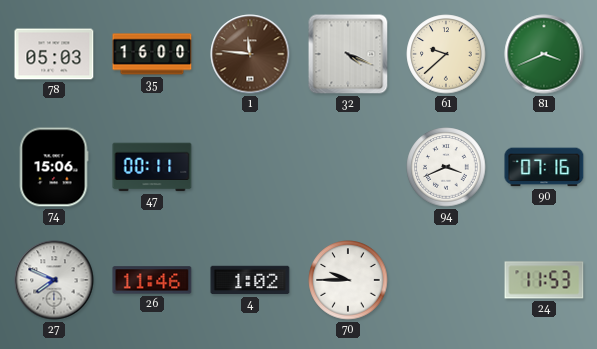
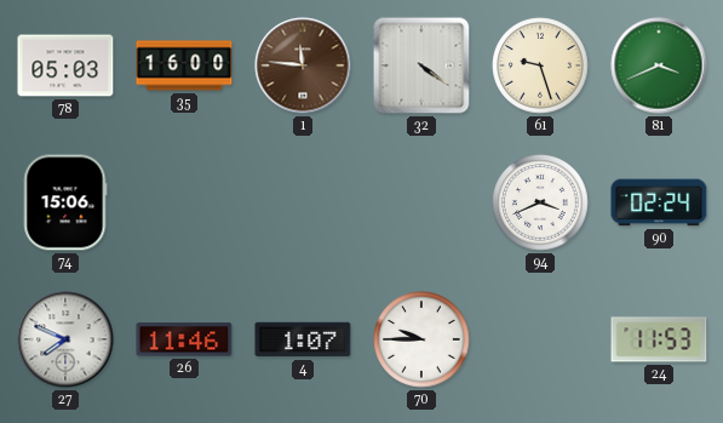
32: 4:19 -> 4:21
61: 9:38 -> 9:27
47: 00:11 -> none
90: 07:16 -> 02:24
4: 1:02 -> 1:07
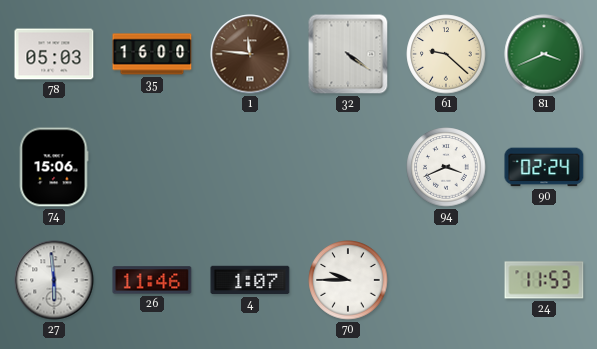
61: 9:27 -> 9:22
27: 7:49 -> 5:59
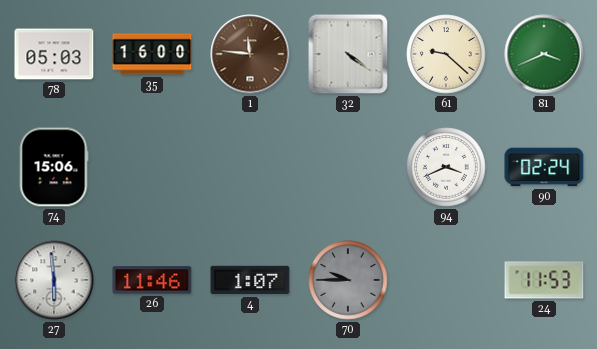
70 dial: white -> grey
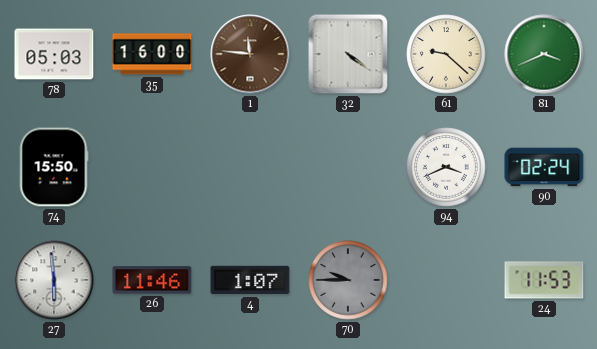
74: 15:06 -> 15:50
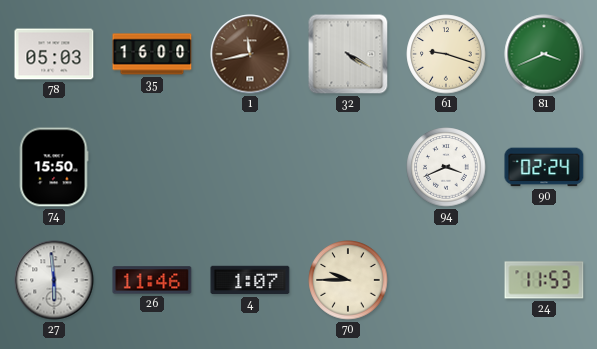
1: 11:46 -> 11:43
32: 4:21 -> 4:20
61: 9:22 -> 9:18
70 dial: grey -> cream
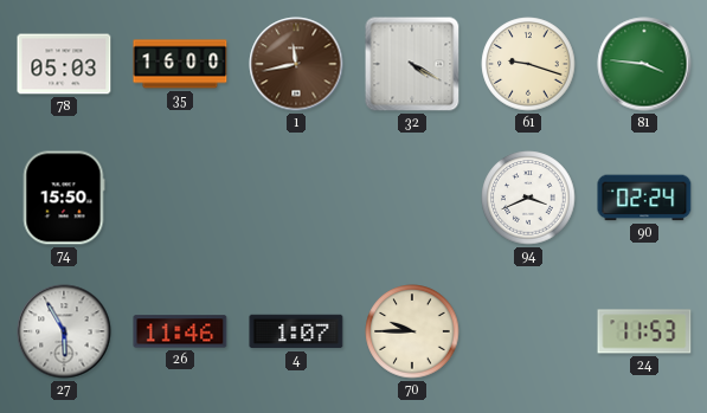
81: 3:41 -> 3:46
27: 5:59 -> 5:55
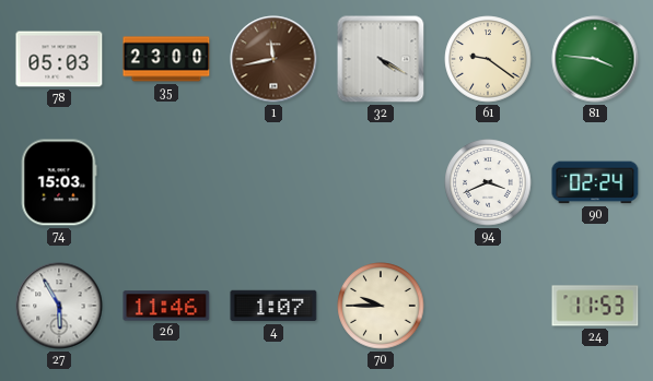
35: 16:00 -> 23:00
61: 9:18 -> 9:21
74: 15:50 -> 15:03
